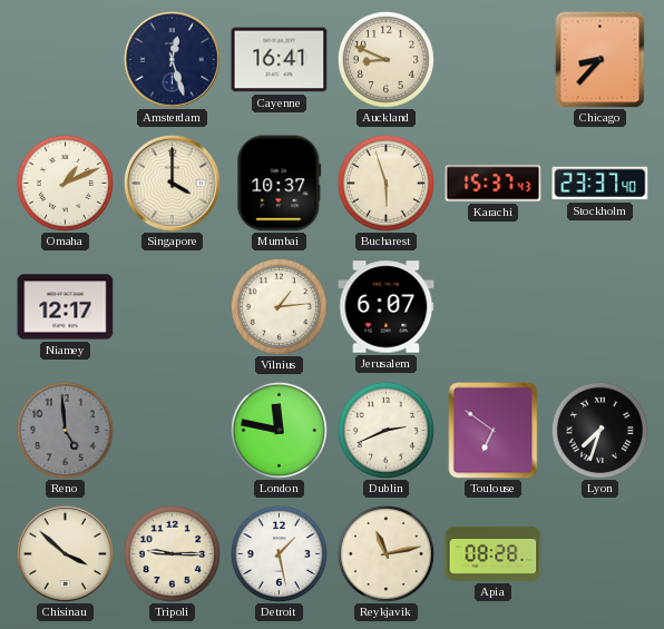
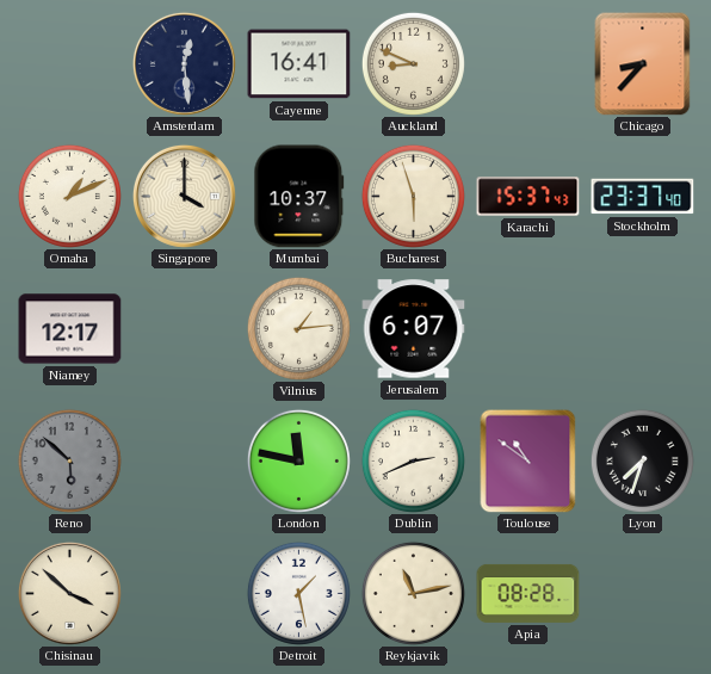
Amsterdam: 12:27 -> 12:29
Reno: 4:59 -> 5:52
Toulouse: 6:51 -> 10:51
Tripoli: 9:15 -> none
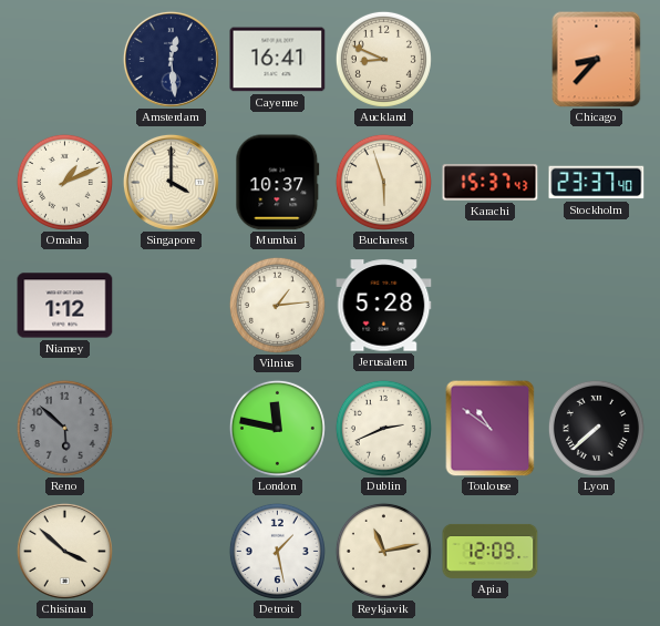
Niamey: 12:17 -> 1:12
Jerusalem: 6:07 -> 5:28
Lyon: 7:33 -> 7:38
Apia: 08:28 -> 12:09
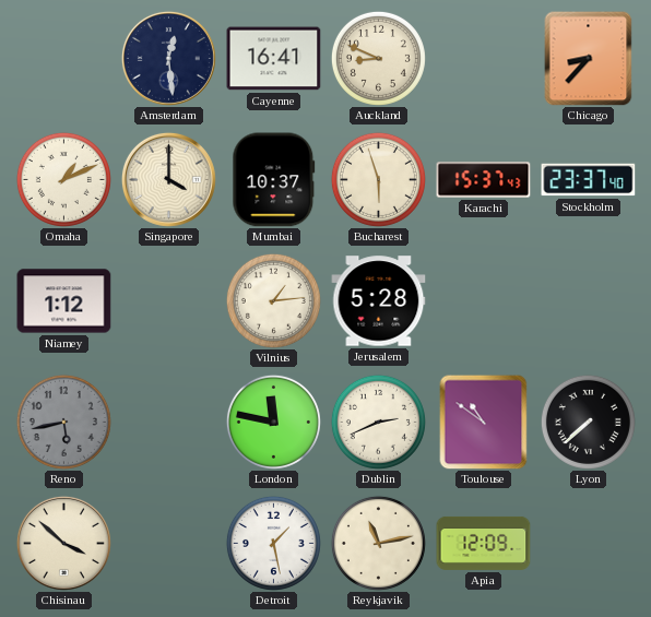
Reno: 5:52 -> 5:43
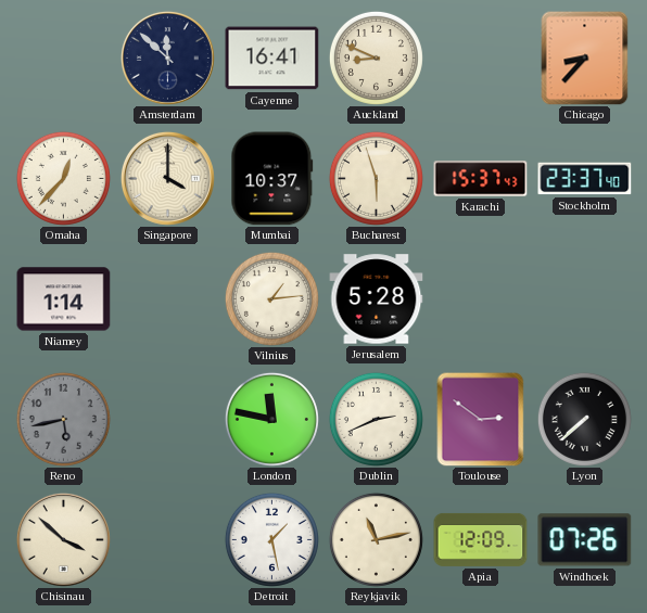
Amsterdam: 12:29 -> 11:52
Omaha: 1:11 -> 12:37
Niamey: 1:12 -> 1:14
Toulouse: 10:51 -> 2:51
Windhoek: none -> 07:26
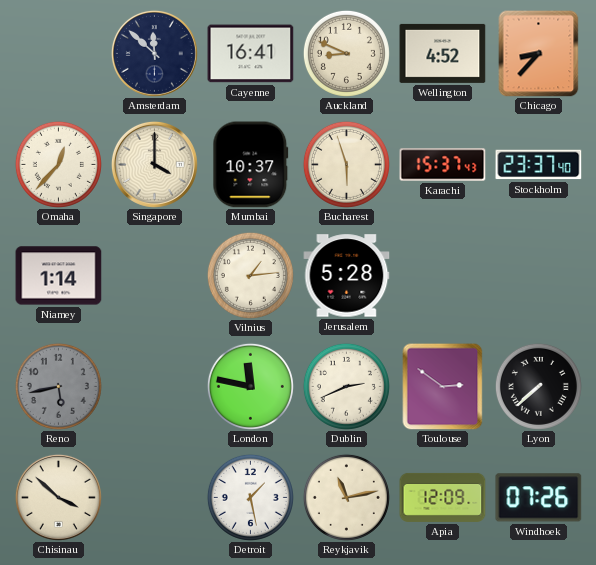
Wellington: none -> 4:52
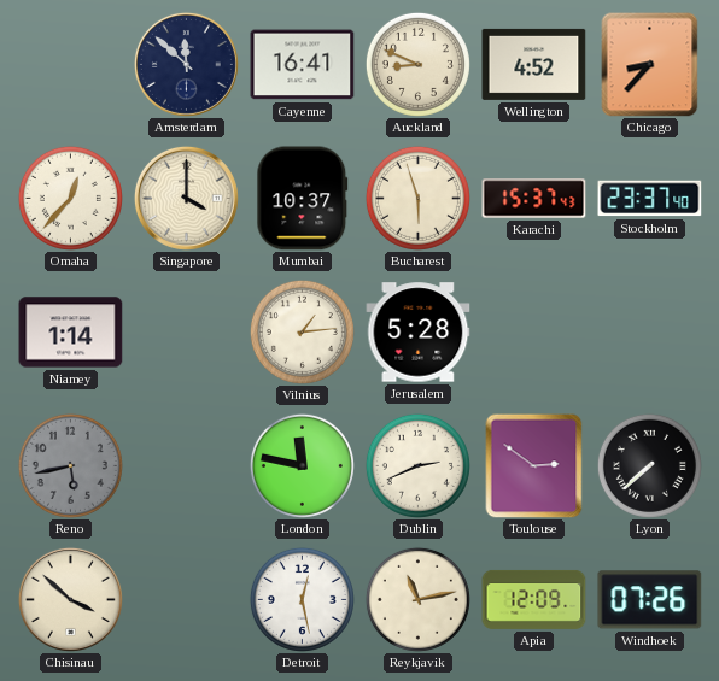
Detroit: 1:28 -> 12:28
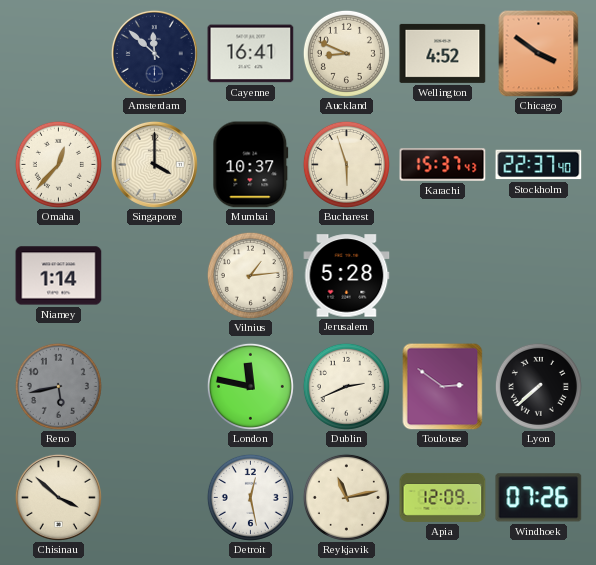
Chicago: 8:37 -> 3:51
Stockholm: 23:37 -> 22:37
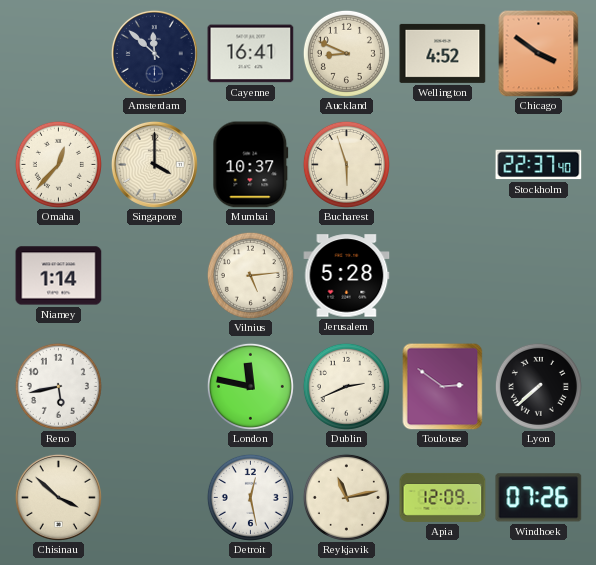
Karachi: 15:37 -> none
Vilnius: 1:14 -> 5:14
Reno dial: grey -> white
